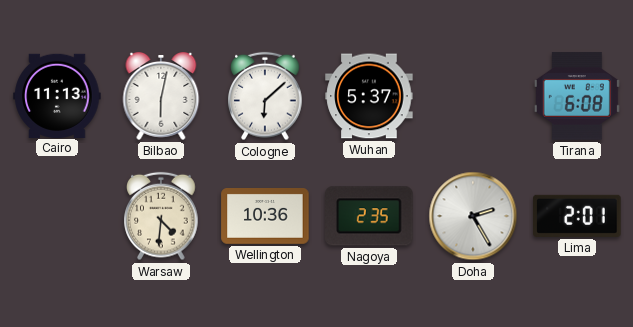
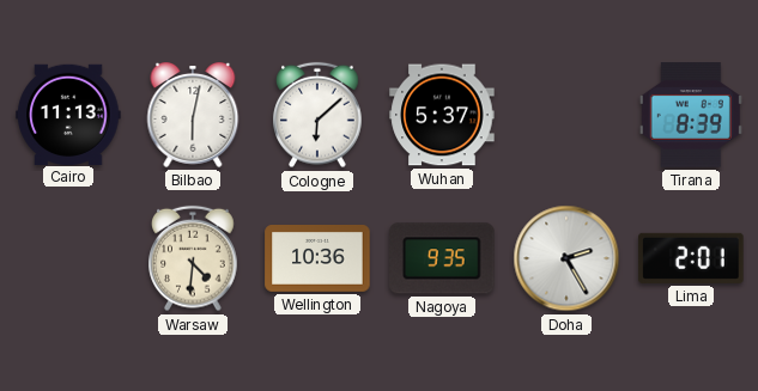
Tirana: 6:08 -> 8:39
Nagoya: 2:35 -> 9:35
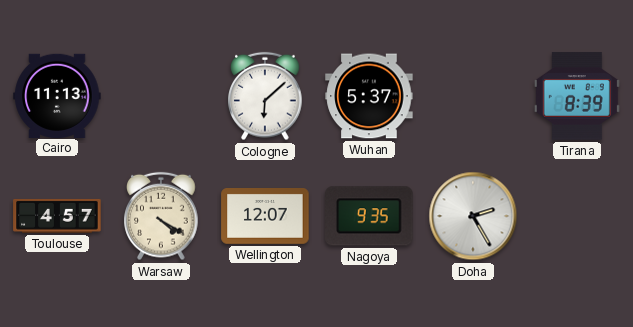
Bilbao: 6:02 -> none
Toulouse: none -> 4:57
Warsaw: 4:31 -> 4:20
Wellington: 10:36 -> 12:07
Lima: 2:01 -> none
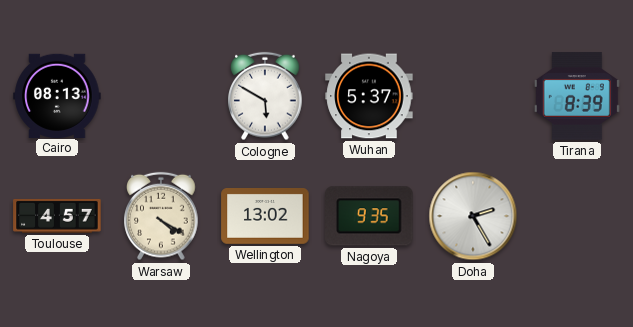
Cairo: 11:13 -> 08:13
Cologne: 6:08 -> 5:50
Wellington: 12:07 -> 13:02
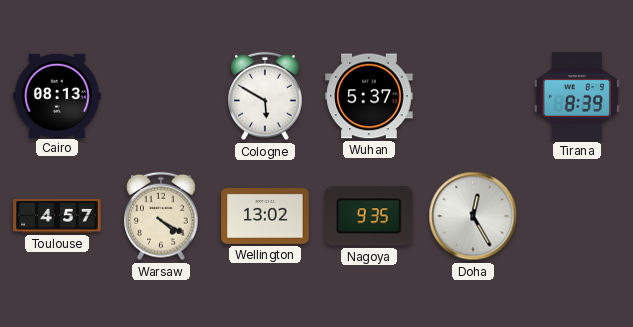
Doha: 2:25 -> 12:25
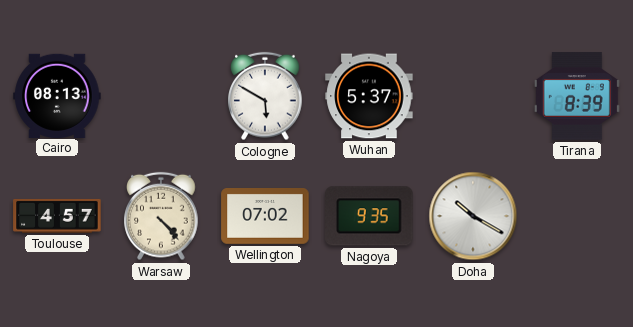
Warsaw: 4:20 -> 4:23
Wellington: 13:02 -> 07:02
Doha: 12:25 -> 10:20
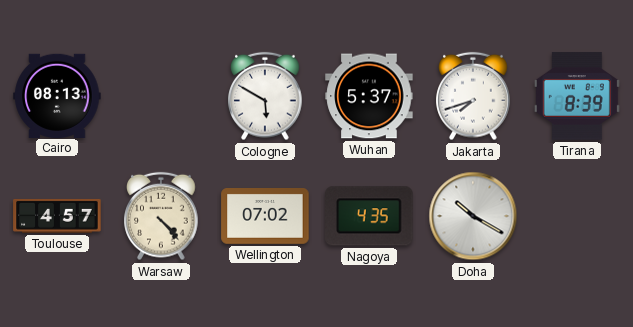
Jakarta: none -> 7:42
Nagoya: 9:35 -> 4:35
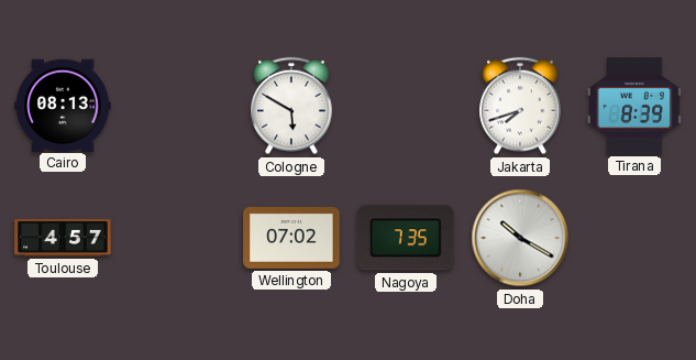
Wuhan: 5:37 -> none
Warsaw: 4:23 -> none
Nagoya: 4:35 -> 7:35
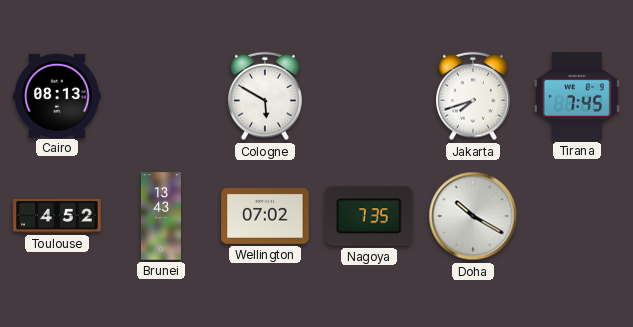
Tirana: 8:39 -> 7:45
Toulouse: 4:57 -> 4:52
Brunei: none -> 13:43
